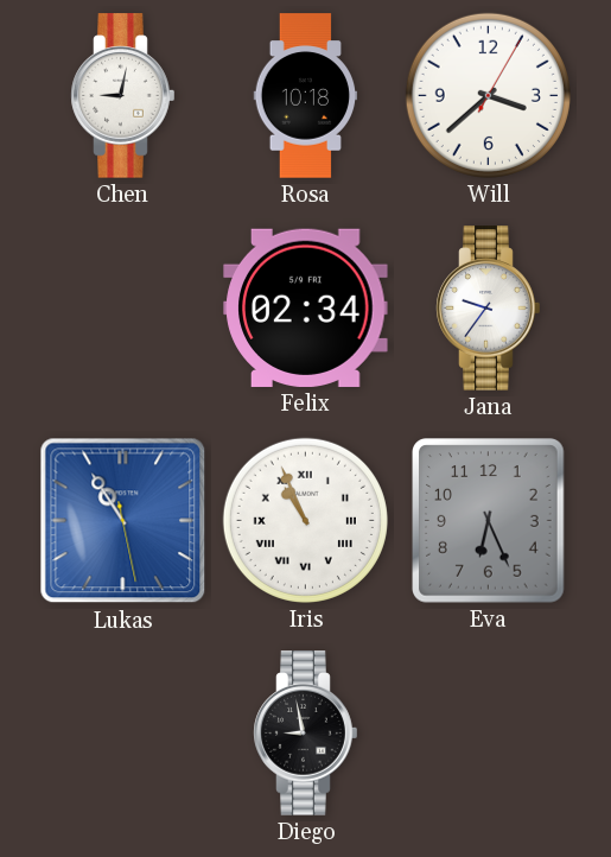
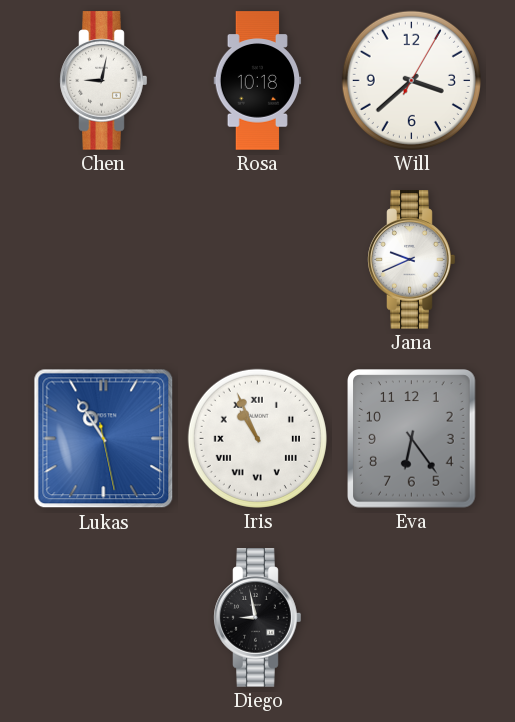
Felix: 02:34 -> none
Jana: 9:36 -> 9:41
Eva: 6:26 -> 6:24
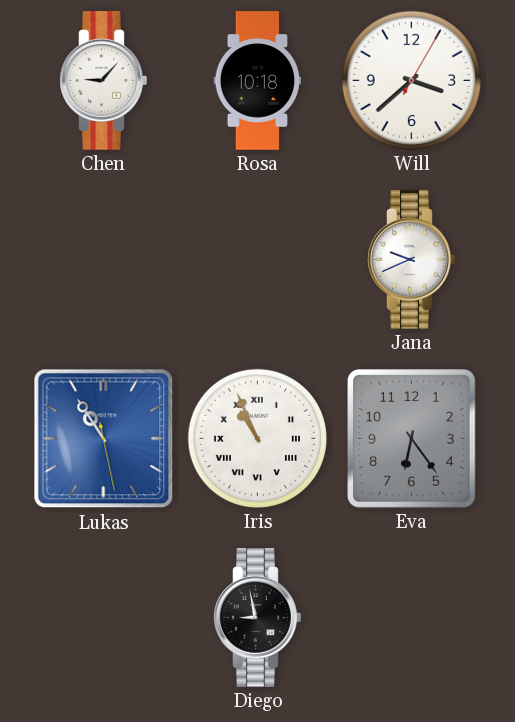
Chen: 9:02 -> 9:07
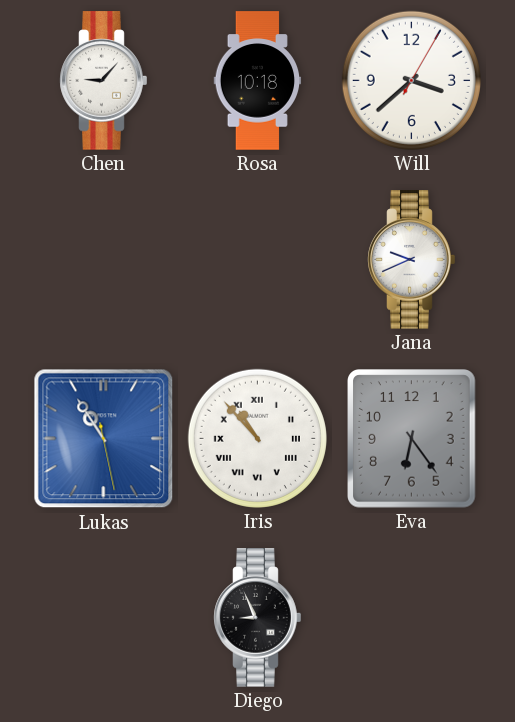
Iris: 10:56 -> 10:53
Diego: 8:58 -> 8:56
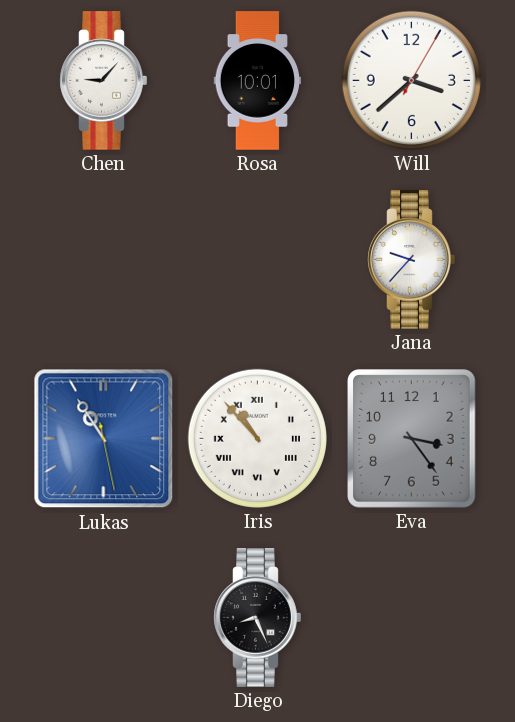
Rosa: 10:18 -> 10:01
Jana: 9:41 -> 9:37
Eva: 6:24 -> 3:24
Diego: 8:56 -> 8:26
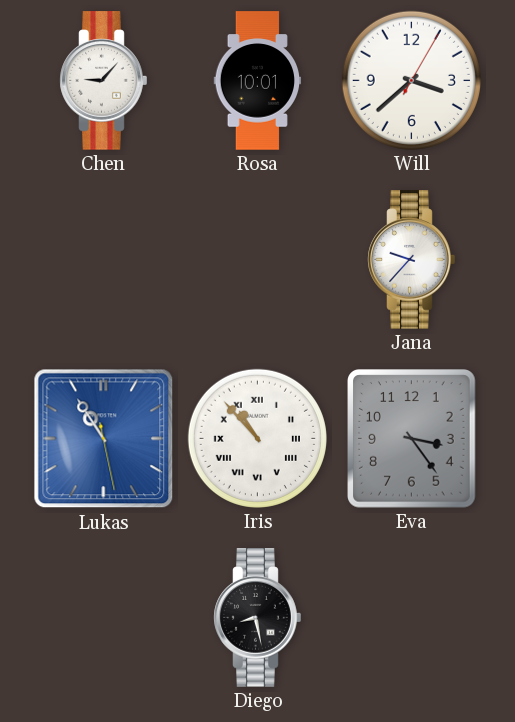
Diego: 8:26 -> 8:28
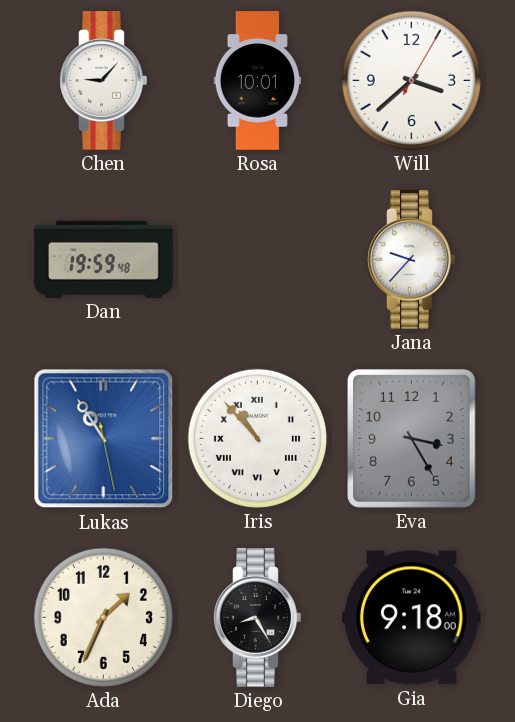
Dan: none -> 19:59
Eva: 3:24 -> 3:25
Ada: none -> 1:34
Diego: 8:28 -> 8:25
Gia: none -> 9:18
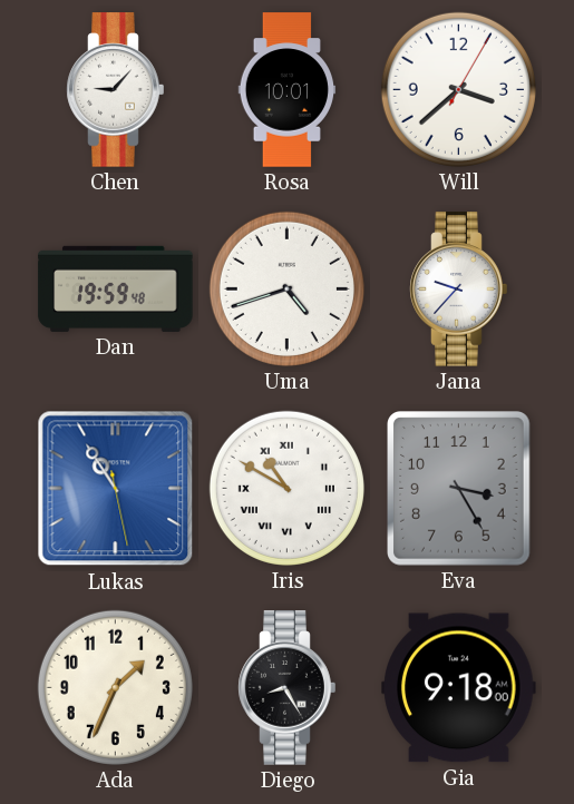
Uma: none -> 4:42
Iris: 10:53 -> 10:50
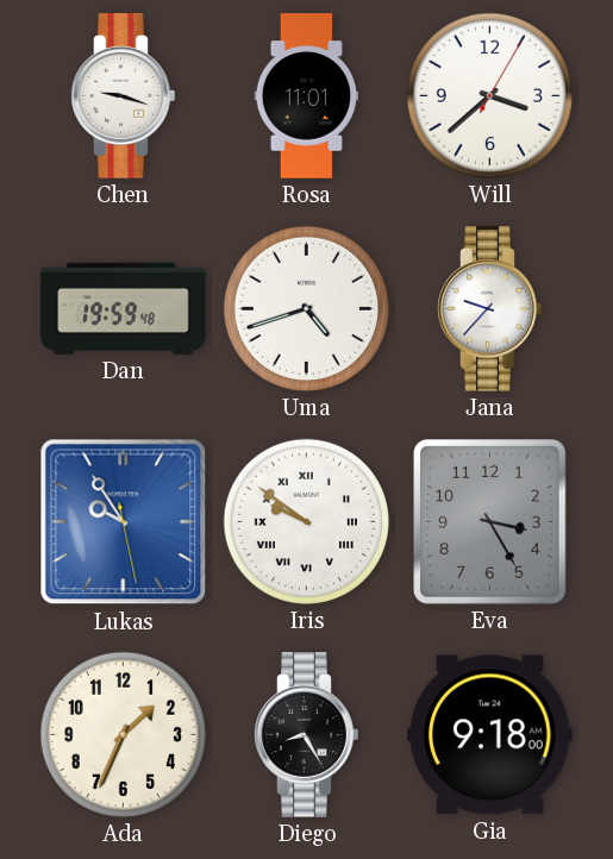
Chen: 9:07 -> 9:18
Rosa: 10:01 -> 11:01
Lukas: 10:54 -> 9:54
Iris: 10:50 -> 9:51
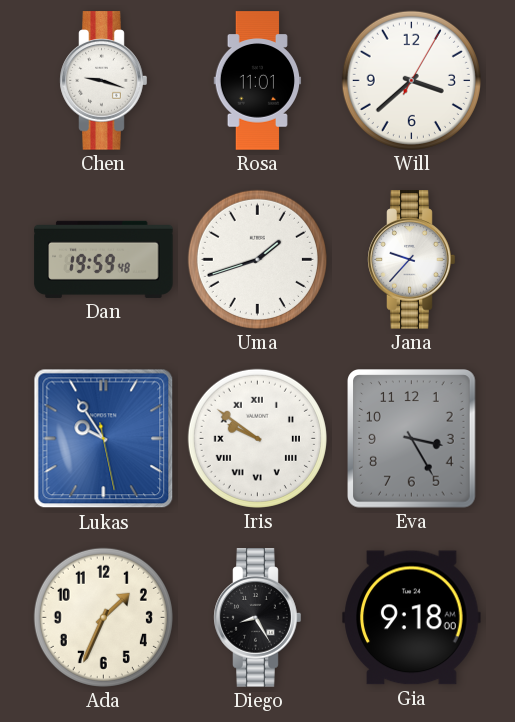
Uma: 4:42 -> 1:42
